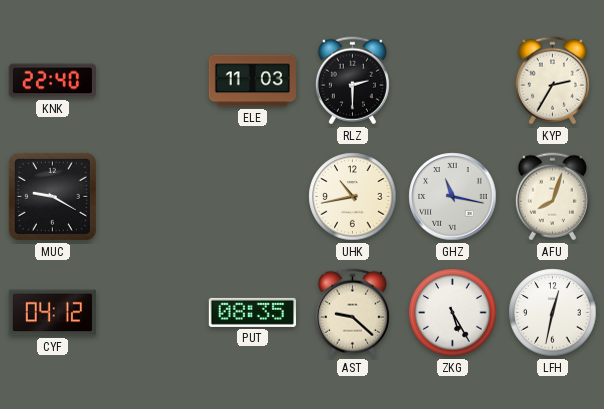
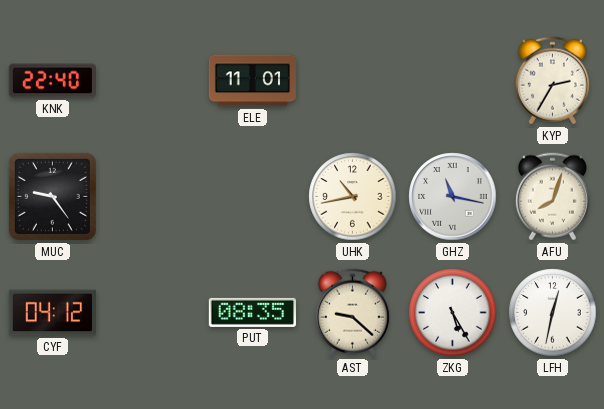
ELE: 11:03 -> 11:01
RLZ: 2:30 -> none
MUC: 9:20 -> 9:24
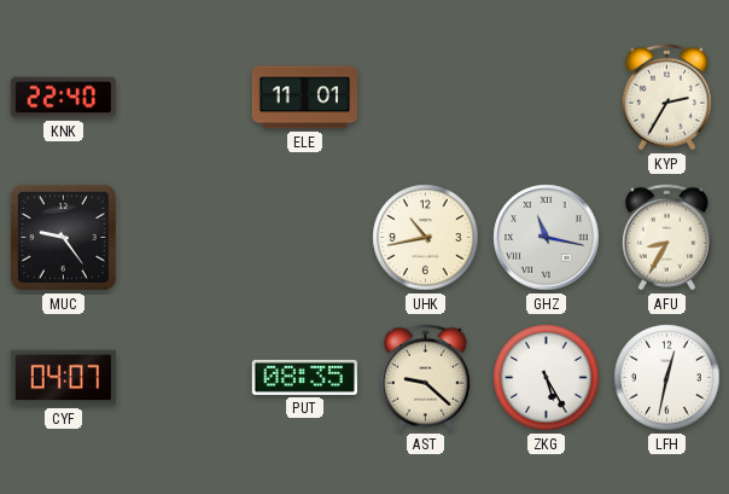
AFU: 8:03 -> 8:35
CYF: 04:12 -> 04:07
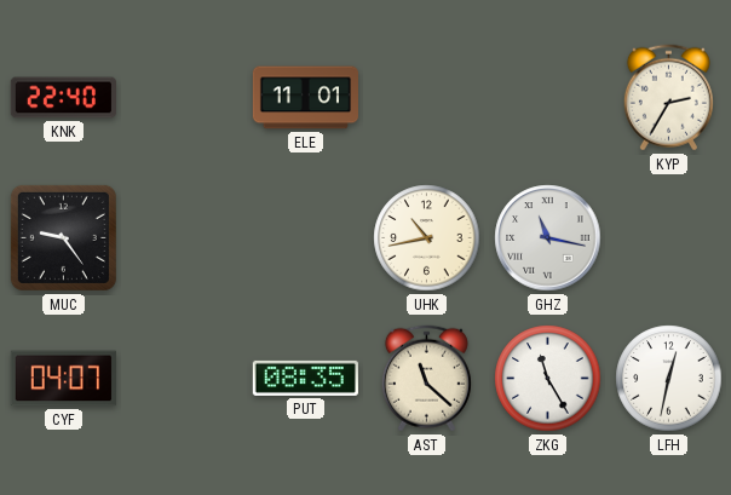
AFU: 8:35 -> none
AST: 9:22 -> 11:22
ZKG: 5:25 -> 11:25
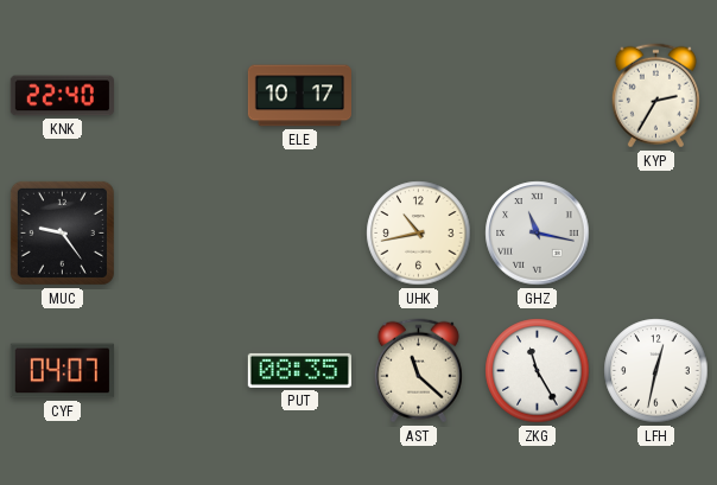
ELE: 11:01 -> 10:17
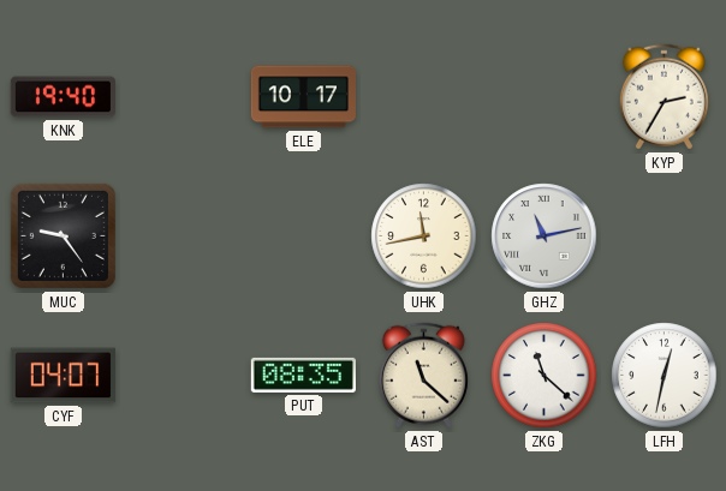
KNK: 22:40 -> 19:40
UHK: 10:43 -> 11:43
GHZ: 11:17 -> 11:13
ZKG: 11:25 -> 11:22
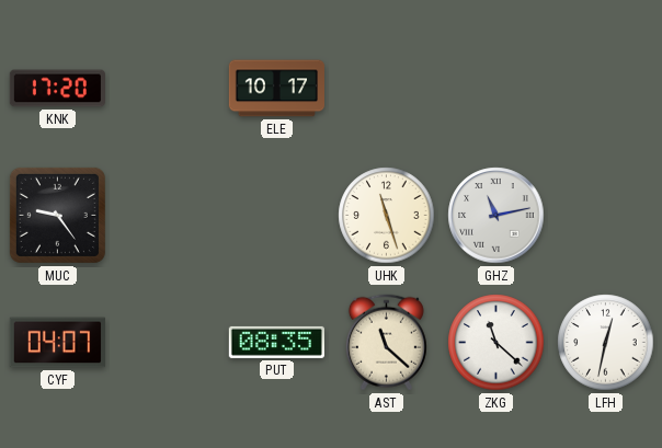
KNK: 19:40 -> 17:20
KYP: 2:35 -> none
UHK: 11:43 -> 11:27
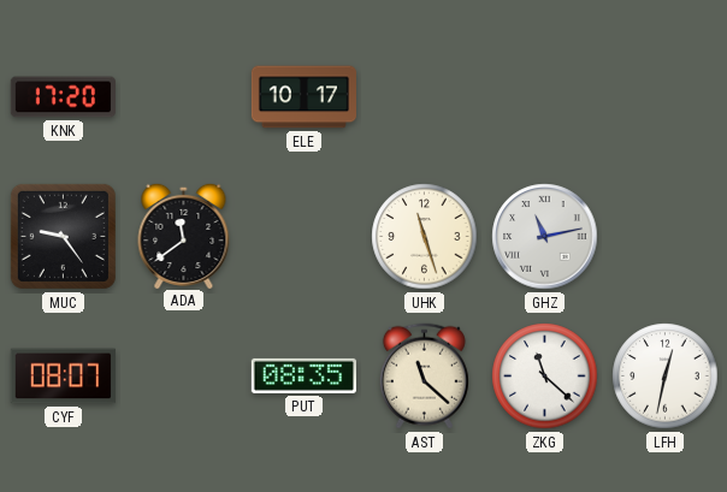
ADA: none -> 11:39
CYF: 04:07 -> 08:07
